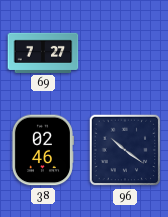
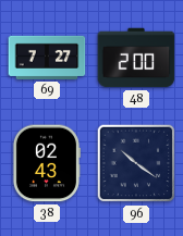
48: none -> 2:00
38: 02:46 -> 02:43
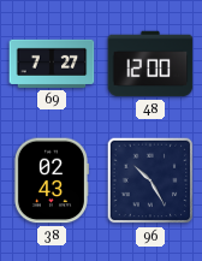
48: 2:00 -> 12:00
96: 10:21 -> 10:25
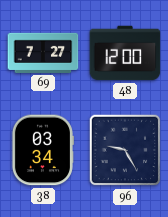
38: 02:43 -> 03:34
96: 10:25 -> 9:25
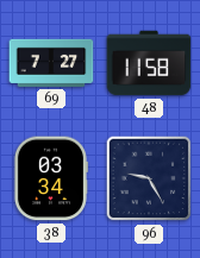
48: 12:00 -> 11:58
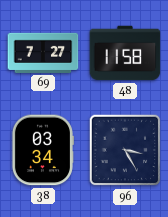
96: 9:25 -> 3:25
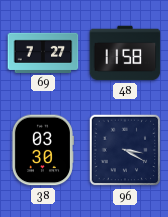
38: 03:34 -> 03:30
96: 3:25 -> 3:20
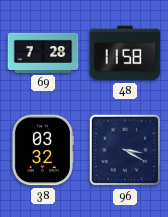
69: 7:27 -> 7:28
38: 03:30 -> 03:32
